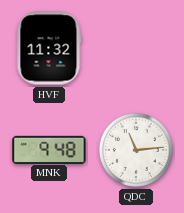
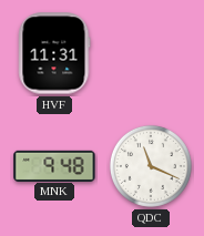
HVF: 11:32 -> 11:31
QDC: 11:14 -> 11:19
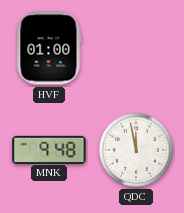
HVF: 11:31 -> 01:00
QDC: 11:19 -> 11:58
